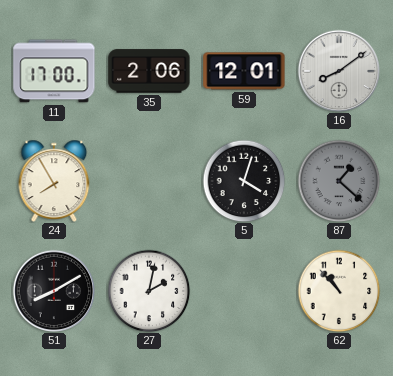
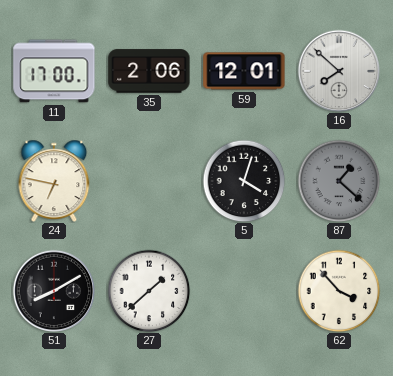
16: 8:09 -> 7:52
24: 7:55 -> 6:47
27: 2:02 -> 1:38
62: 10:53 -> 3:53
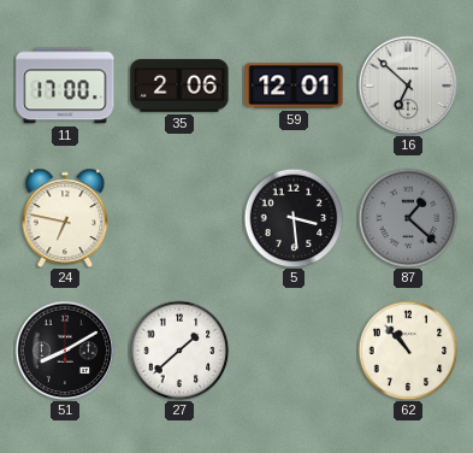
16: 7:52 -> 6:52
5: 4:03 -> 3:29
62: 3:53 -> 10:53
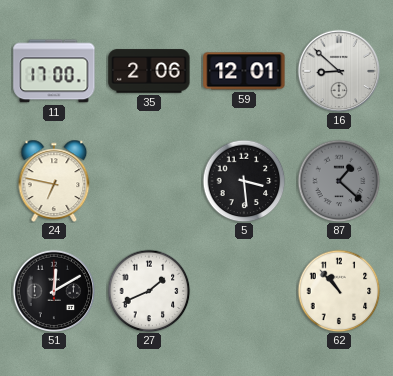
16: 6:52 -> 8:52
51: 8:10 -> 12:10
27: 1:38 -> 1:41
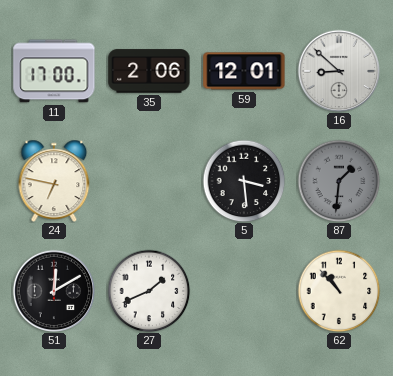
87: 1:22 -> 1:31
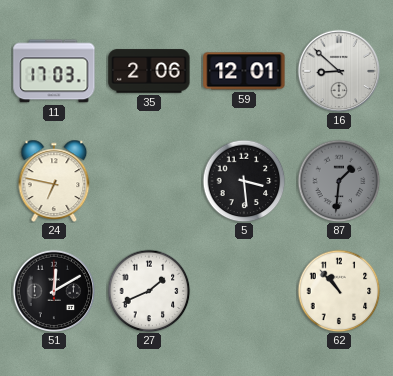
11: 17:00 -> 17:03
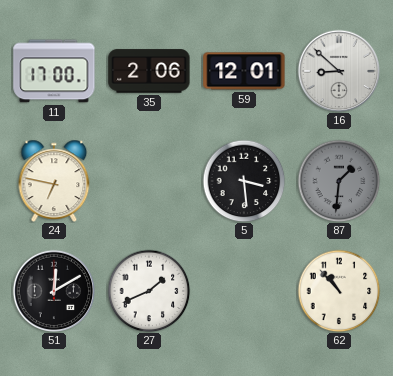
11: 17:03 -> 17:00
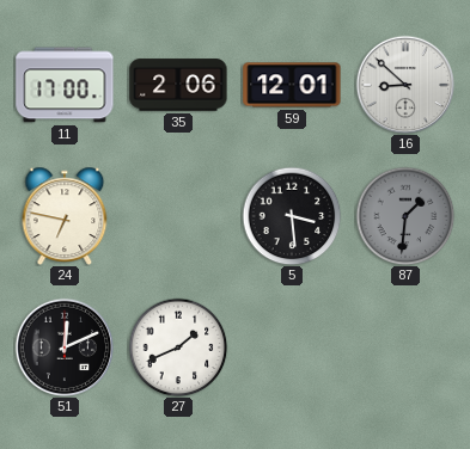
51: 12:10 -> 12:11
62: 10:53 -> none
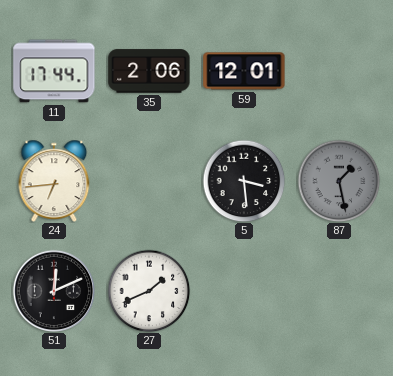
11: 17:00 -> 17:44
16: 8:52 -> none
24: 6:47 -> 6:44
87: 1:31 -> 1:28
